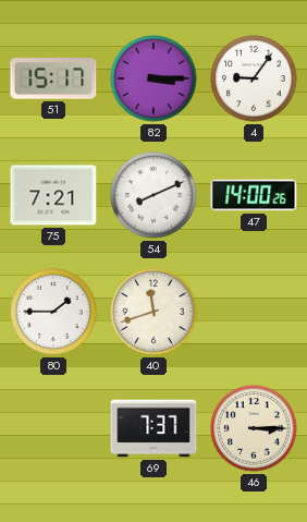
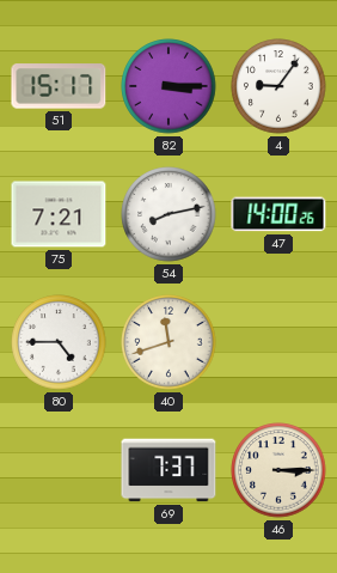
54: 8:11 -> 8:13
80: 1:45 -> 4:45
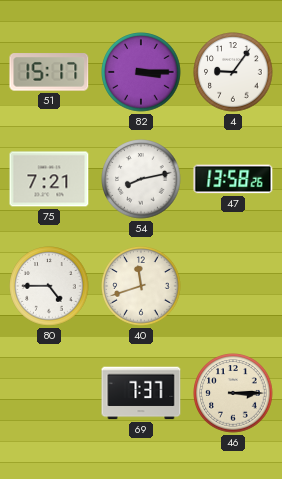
47: 14:00 -> 13:58
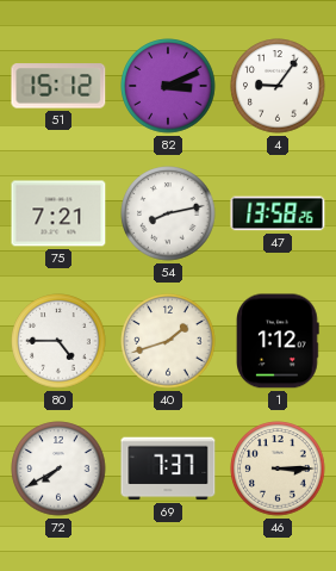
51: 15:17 -> 15:12
82: 3:15 -> 3:11
40: 11:42 -> 1:42
1: none -> 1:12
72: none -> 7:40
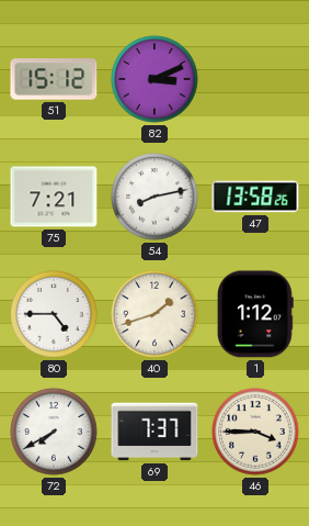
4: 9:06 -> none
46: 3:15 -> 3:45
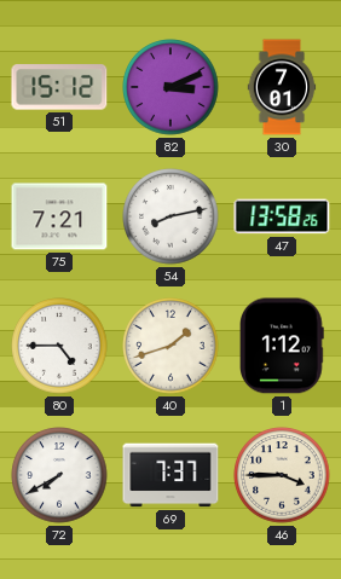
30: none -> 7:01
